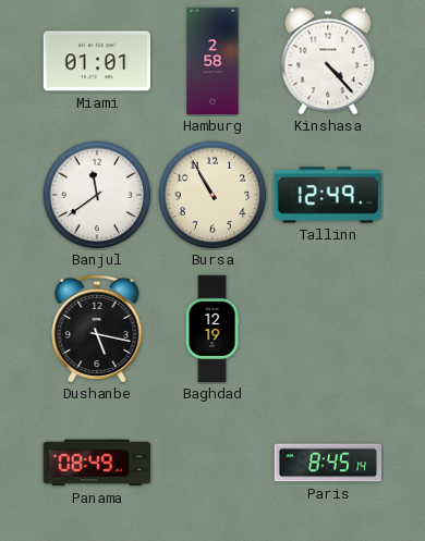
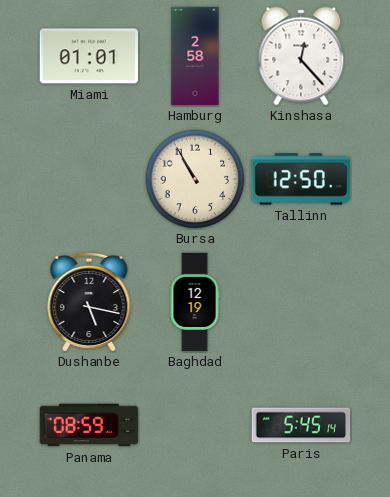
Kinshasa: 4:23 -> 12:23
Banjul: 11:39 -> none
Tallinn: 12:49 -> 12:50
Panama: 08:49 -> 08:59
Paris: 8:45 -> 5:45
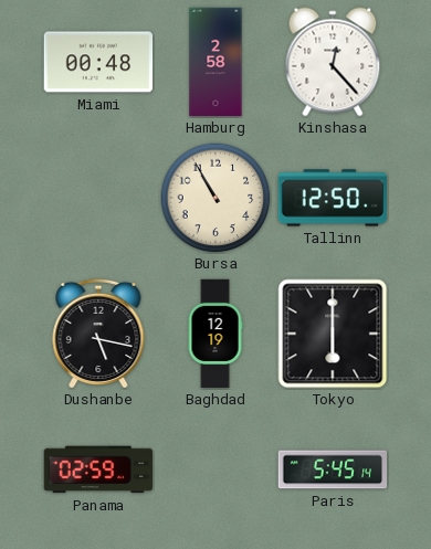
Miami: 01:01 -> 00:48
Tokyo: none -> 6:00
Panama: 08:59 -> 02:59
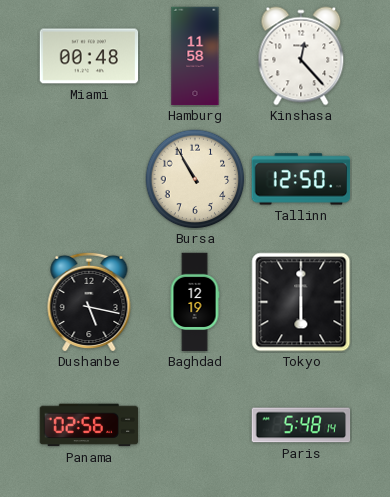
Hamburg: 2:58 -> 11:58
Panama: 02:59 -> 02:56
Paris: 5:45 -> 5:48
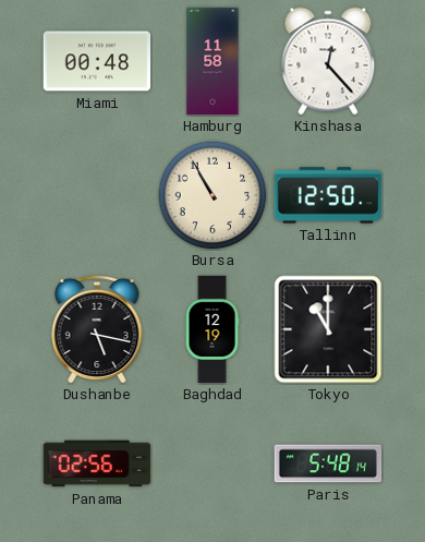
Tokyo: 6:00 -> 11:00
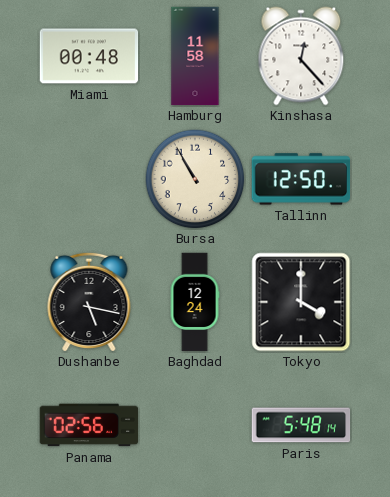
Baghdad: 12:19 -> 12:24
Tokyo: 11:00 -> 4:00
